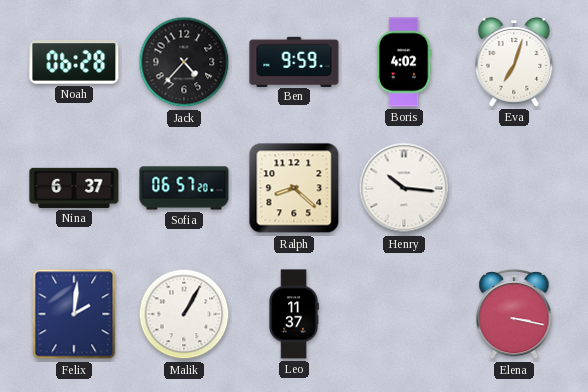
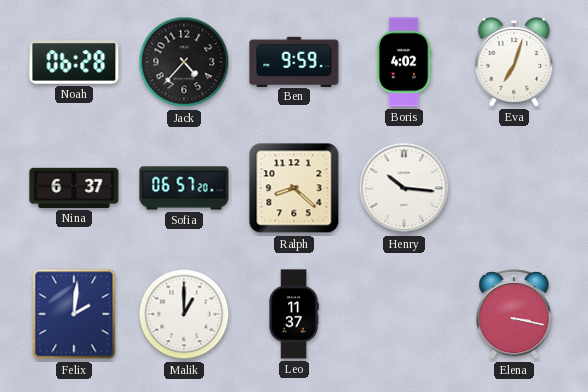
Malik: 1:05 -> 1:00
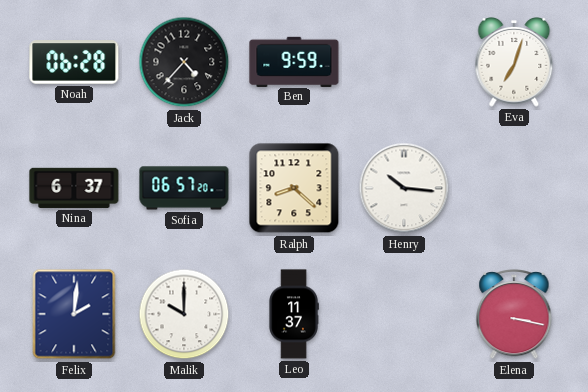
Boris: 4:02 -> none
Malik: 1:00 -> 10:00
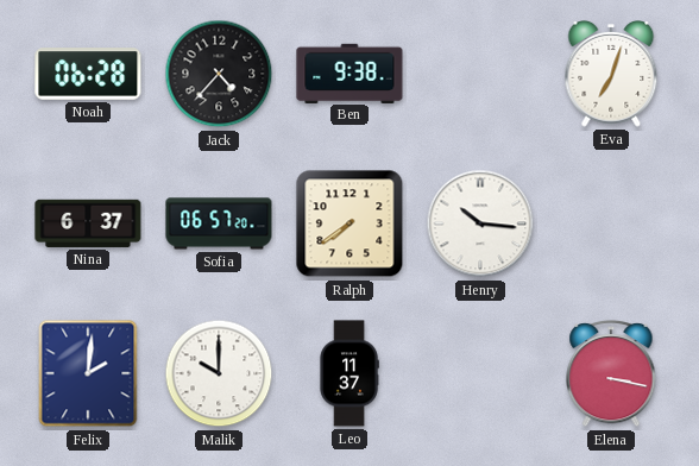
Ben: 9:59 -> 9:38
Ralph: 8:22 -> 7:39
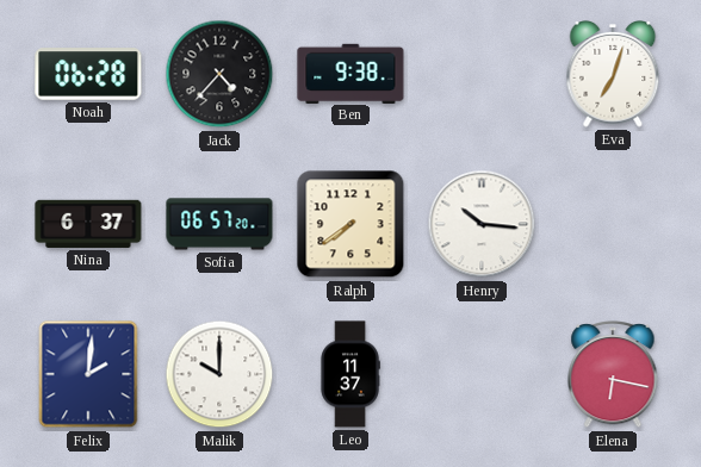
Elena: 3:17 -> 6:17
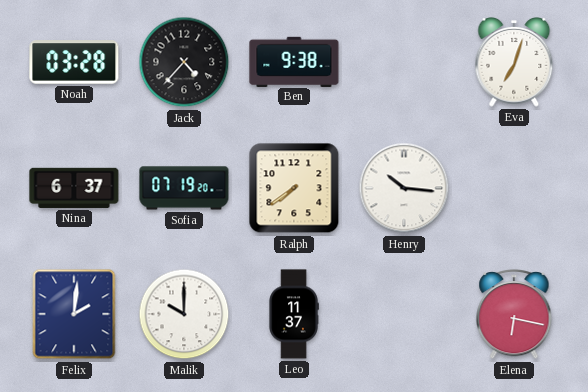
Noah: 06:28 -> 03:28
Sofia: 06:57 -> 07:19
